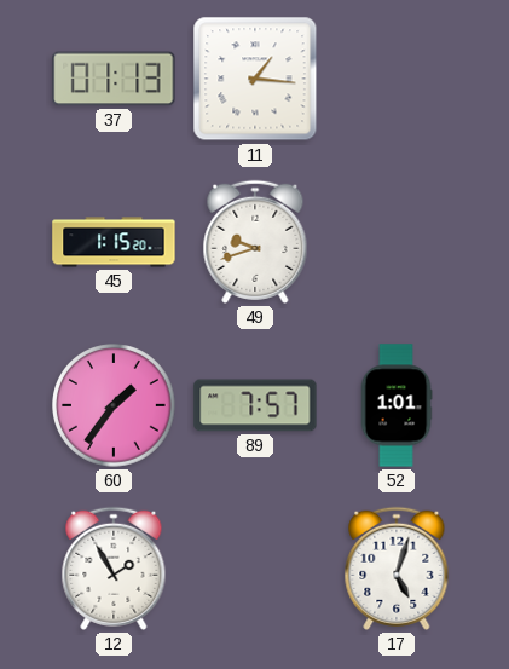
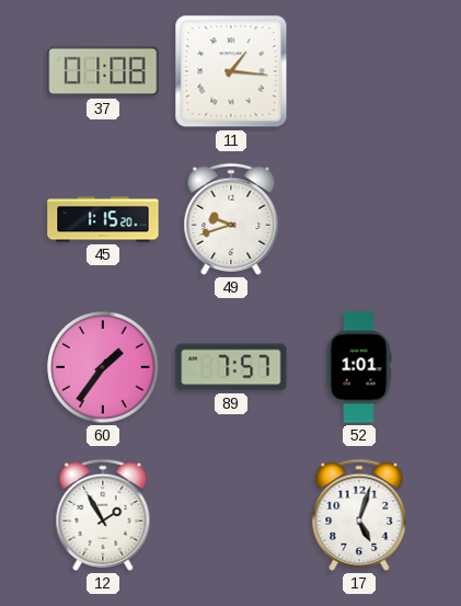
37: 01:13 -> 01:08
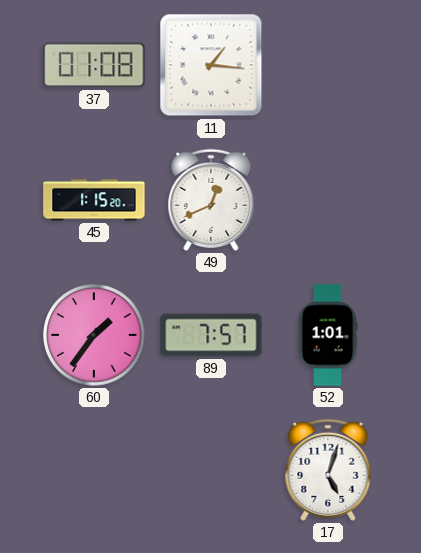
49: 9:42 -> 12:41
12: 1:55 -> none
